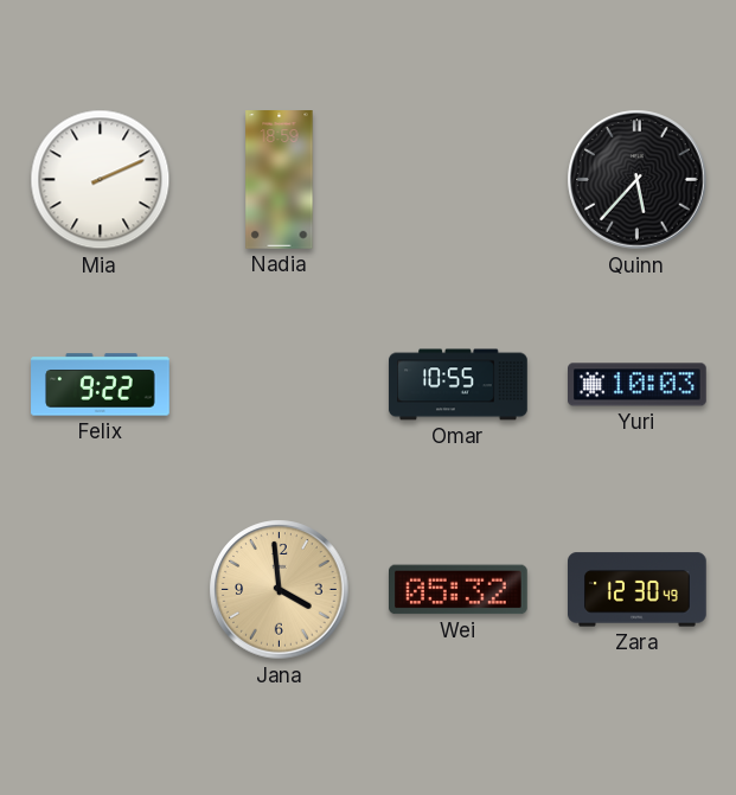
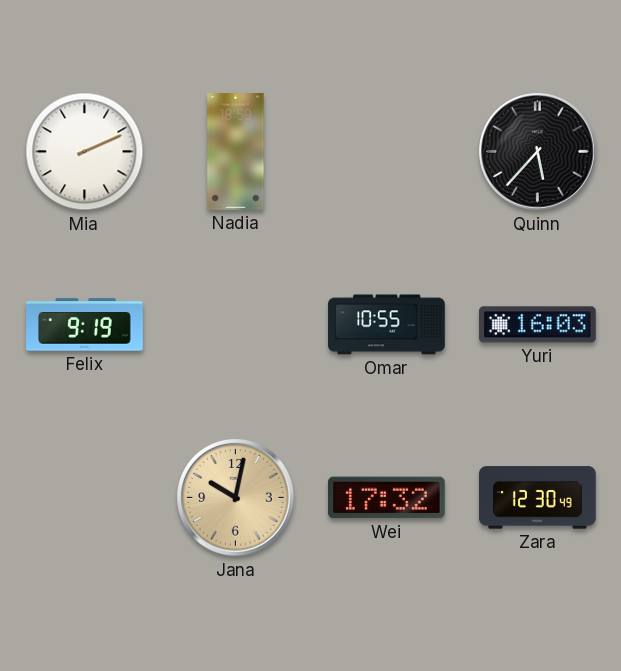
Felix: 9:22 -> 9:19
Yuri: 10:03 -> 16:03
Jana: 3:59 -> 10:02
Wei: 05:32 -> 17:32
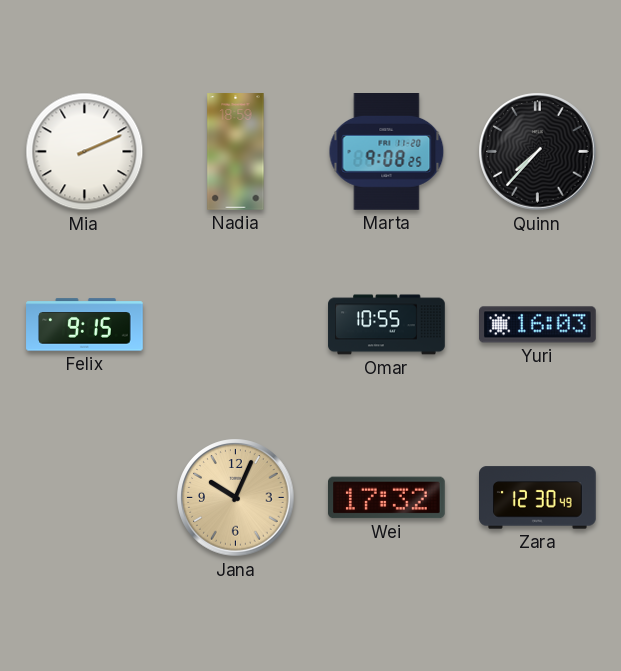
Marta: none -> 9:08
Quinn: 5:37 -> 7:37
Felix: 9:19 -> 9:15
Jana: 10:02 -> 10:04
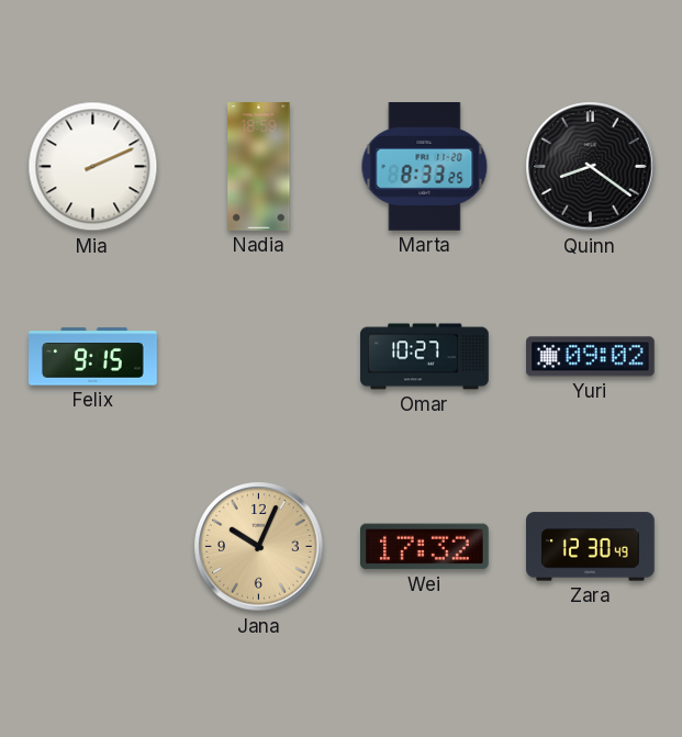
Marta: 9:08 -> 8:33
Quinn: 7:37 -> 8:21
Omar: 10:55 -> 10:27
Yuri: 16:03 -> 09:02
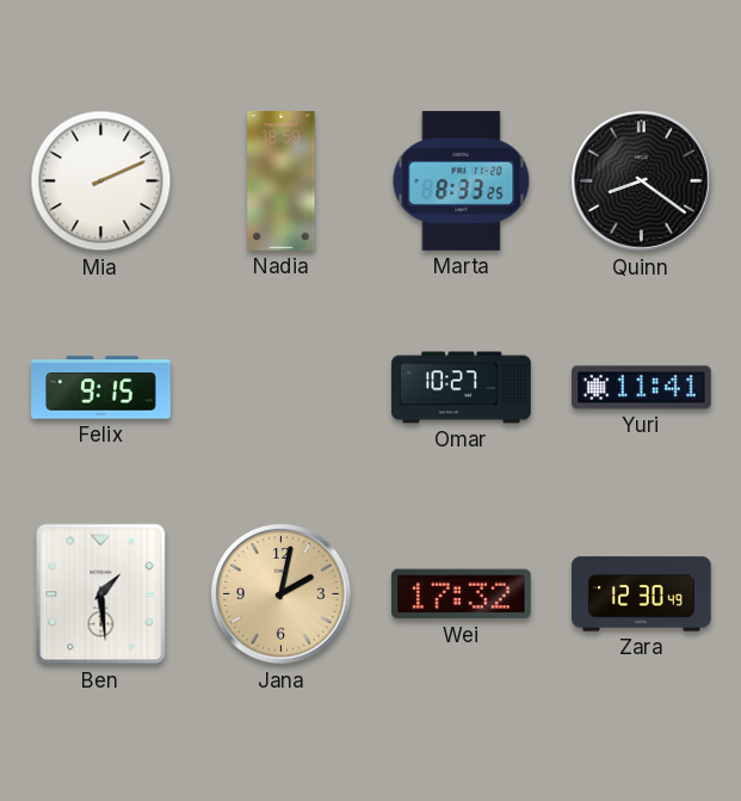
Yuri: 09:02 -> 11:41
Ben: none -> 1:29
Jana: 10:04 -> 2:02
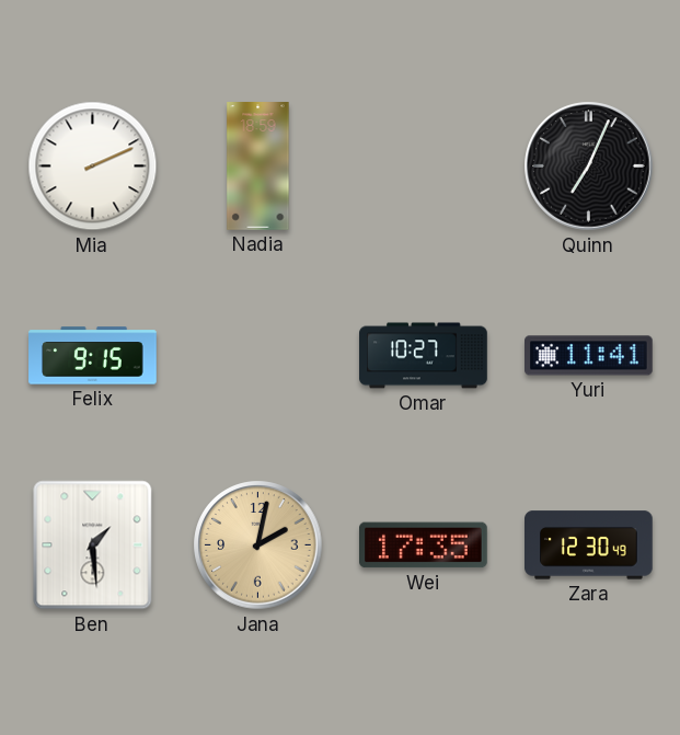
Marta: 8:33 -> none
Quinn: 8:21 -> 7:04
Wei: 17:32 -> 17:35
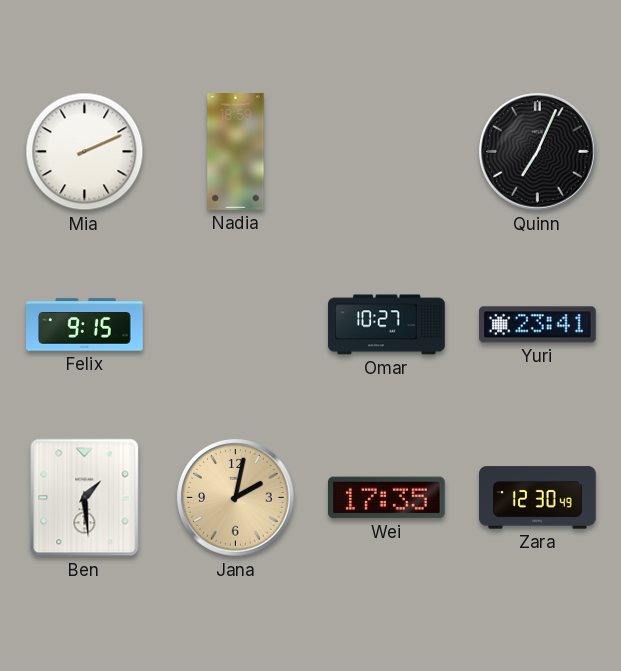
Yuri: 11:41 -> 23:41
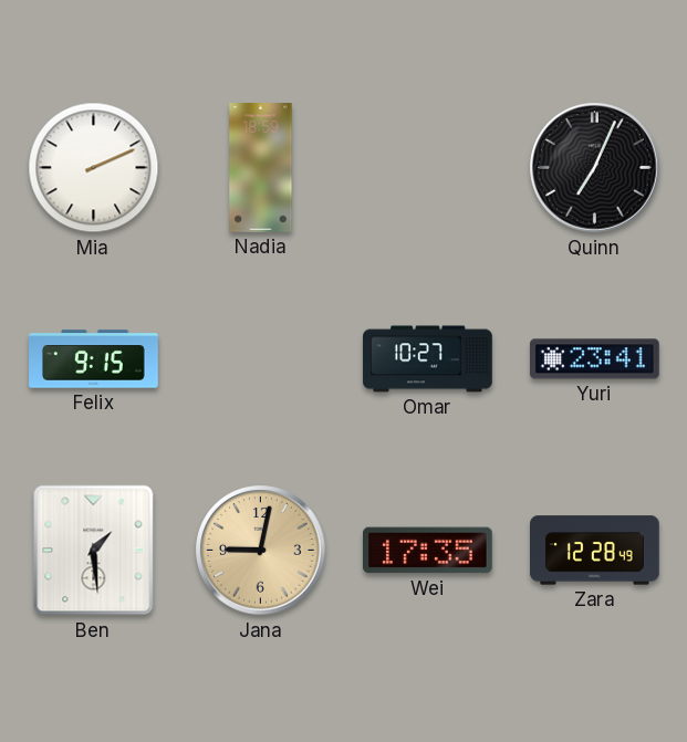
Jana: 2:02 -> 9:02
Zara: 12:30 -> 12:28
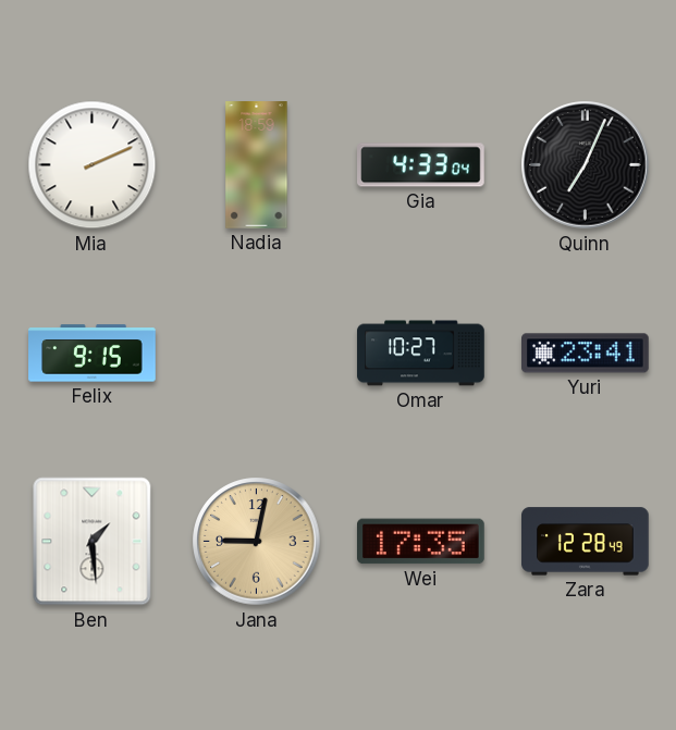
Gia: none -> 4:33
